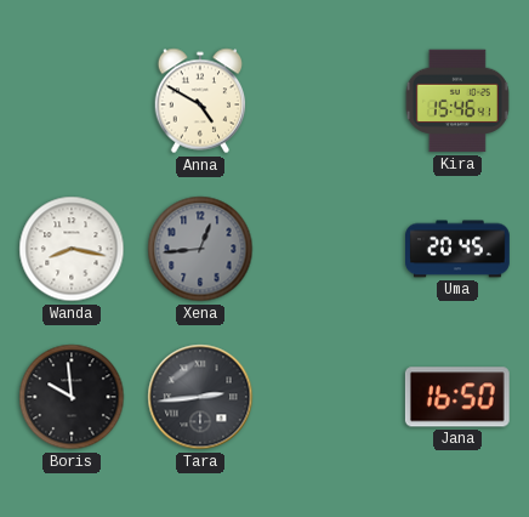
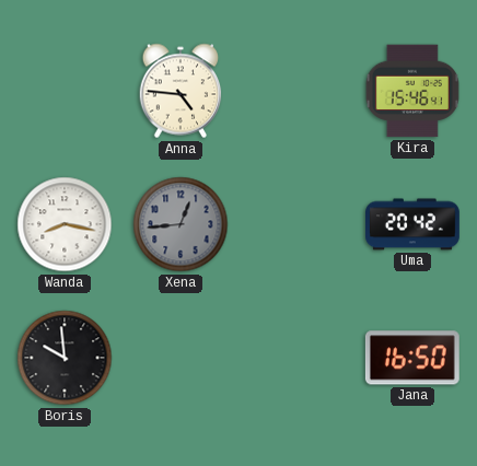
Anna: 4:50 -> 4:46
Uma: 20:45 -> 20:42
Tara: 2:44 -> none
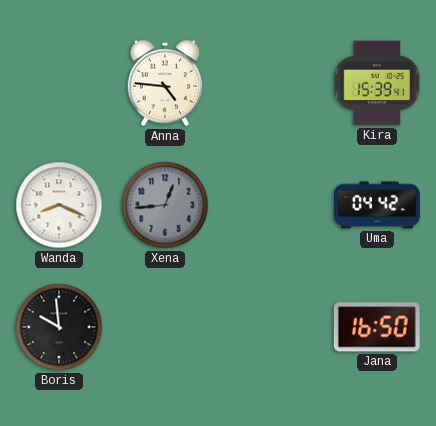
Kira: 15:46 -> 15:39
Wanda: 8:17 -> 8:19
Uma: 20:42 -> 04:42
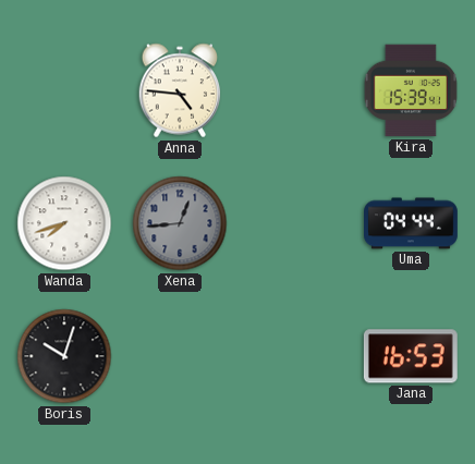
Wanda: 8:19 -> 7:42
Uma: 04:42 -> 04:44
Boris: 9:59 -> 10:03
Jana: 16:50 -> 16:53
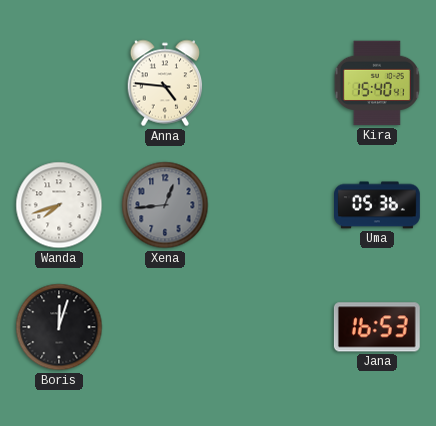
Kira: 15:39 -> 15:40
Uma: 04:44 -> 05:36
Boris: 10:03 -> 12:03
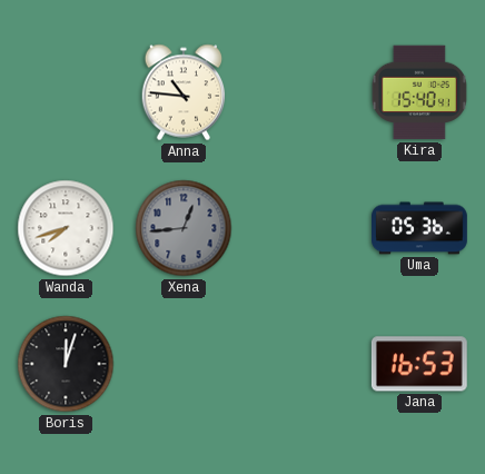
Anna: 4:46 -> 10:46
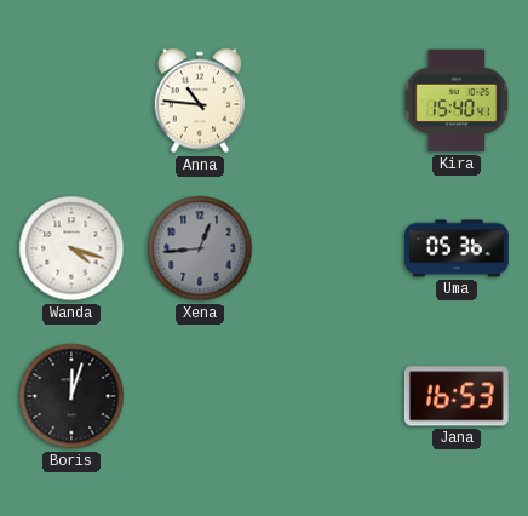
Wanda: 7:42 -> 4:18
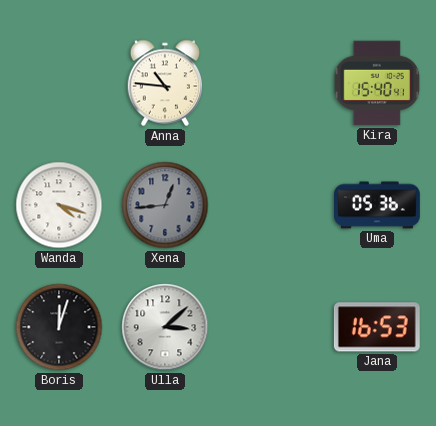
Ulla: none -> 3:08
